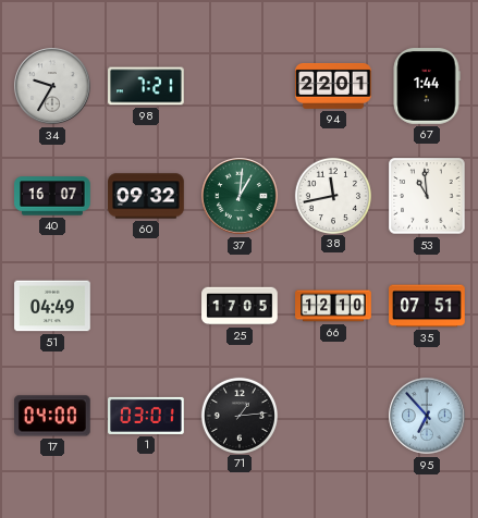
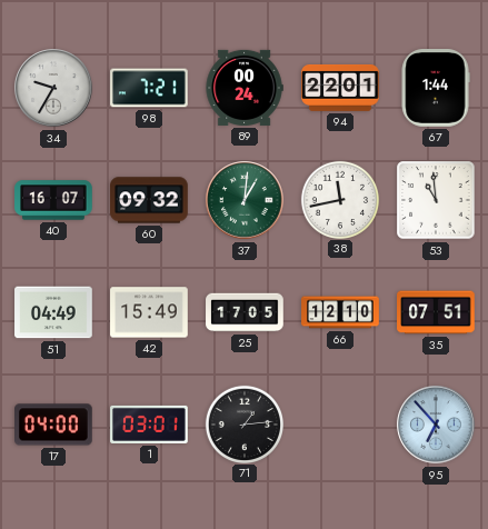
89: none -> 00:24
42: none -> 15:49
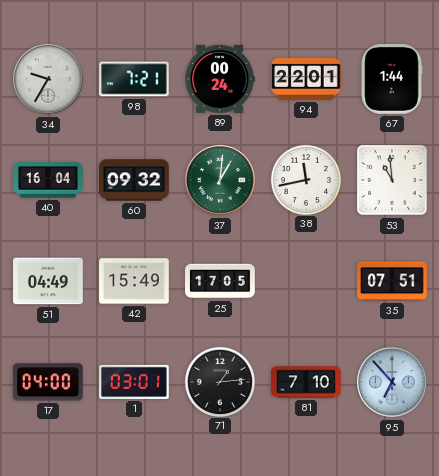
40: 16:07 -> 16:04
66: 12:10 -> none
81: none -> 7:10
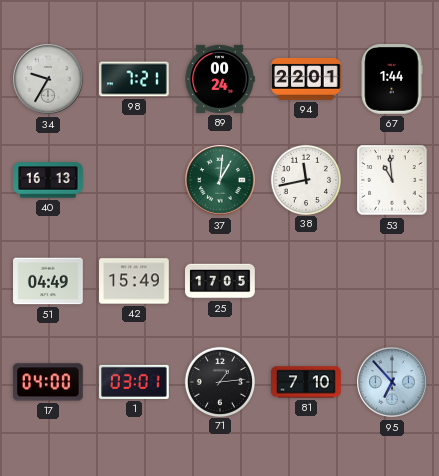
40: 16:04 -> 16:13
60: 09:32 -> none
35: 07:51 -> none
